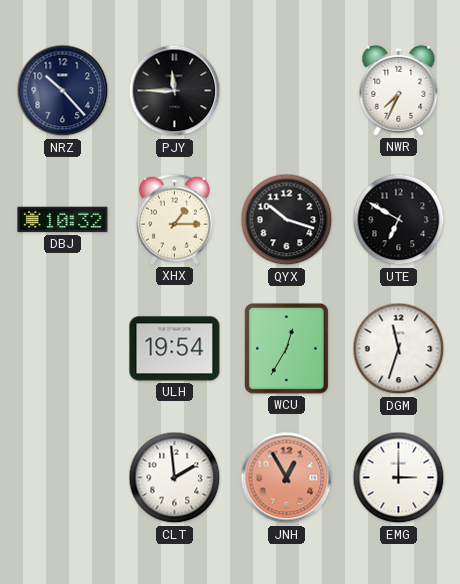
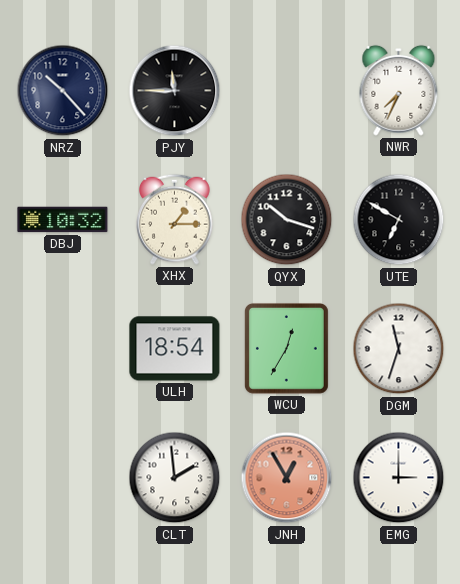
ULH: 19:54 -> 18:54
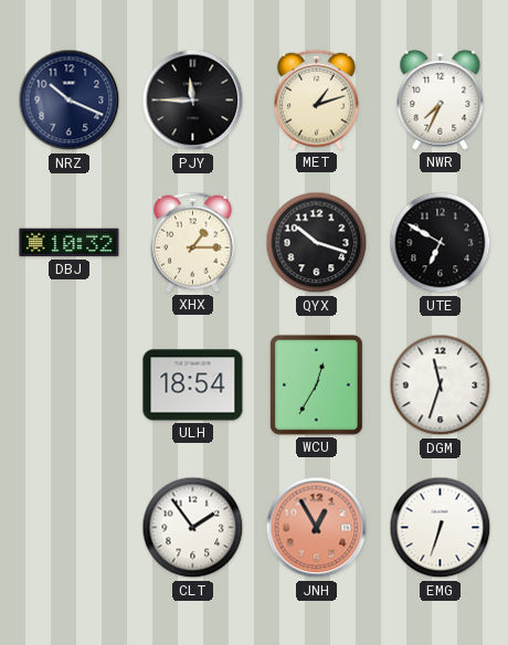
NRZ: 10:23 -> 10:19
MET: none -> 1:12
CLT: 1:59 -> 1:54
EMG: 3:00 -> 6:33
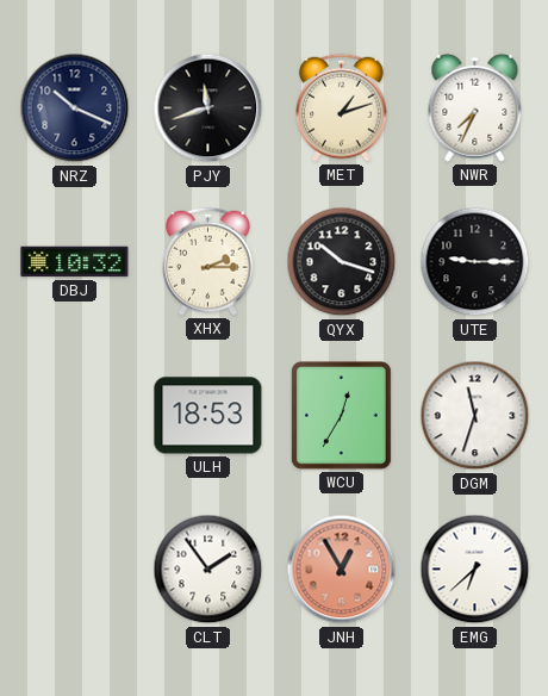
PJY: 11:45 -> 11:42
XHX: 1:15 -> 2:15
UTE: 6:50 -> 9:15
ULH: 18:54 -> 18:53
EMG: 6:33 -> 6:38
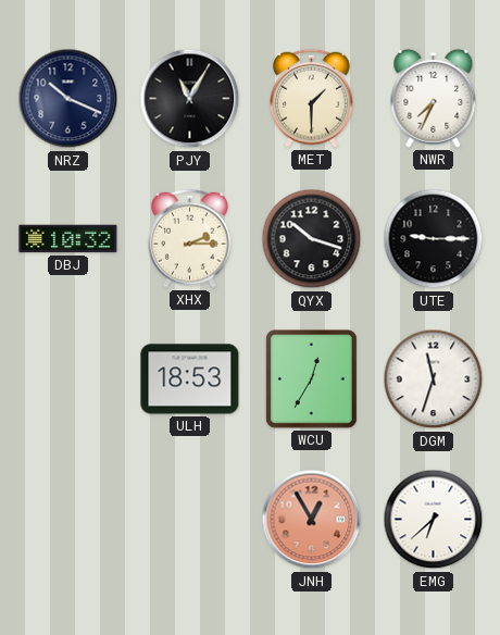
PJY: 11:42 -> 11:05
MET: 1:12 -> 1:30
CLT: 1:54 -> none
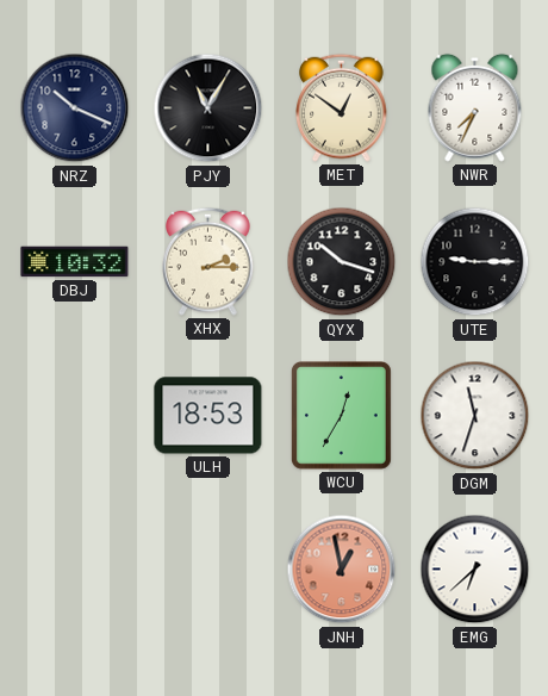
MET: 1:30 -> 12:51
JNH: 12:55 -> 12:58
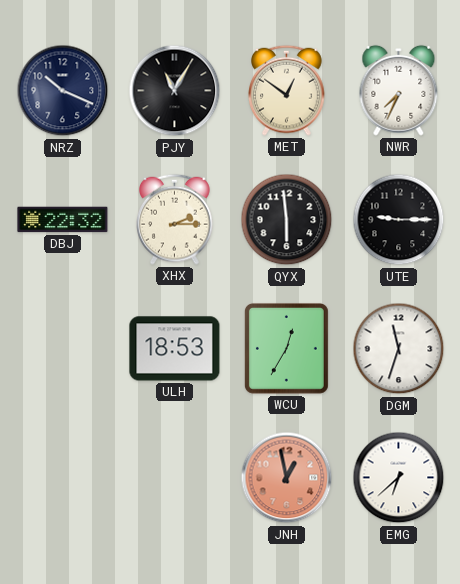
DBJ: 10:32 -> 22:32
QYX: 10:18 -> 5:59
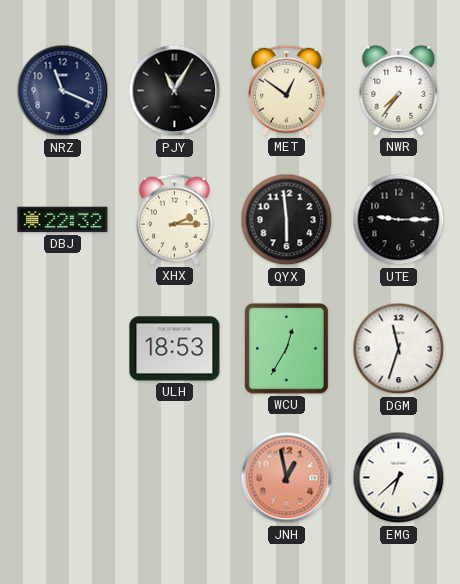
NRZ: 10:19 -> 11:19
NWR: 7:34 -> 7:36
